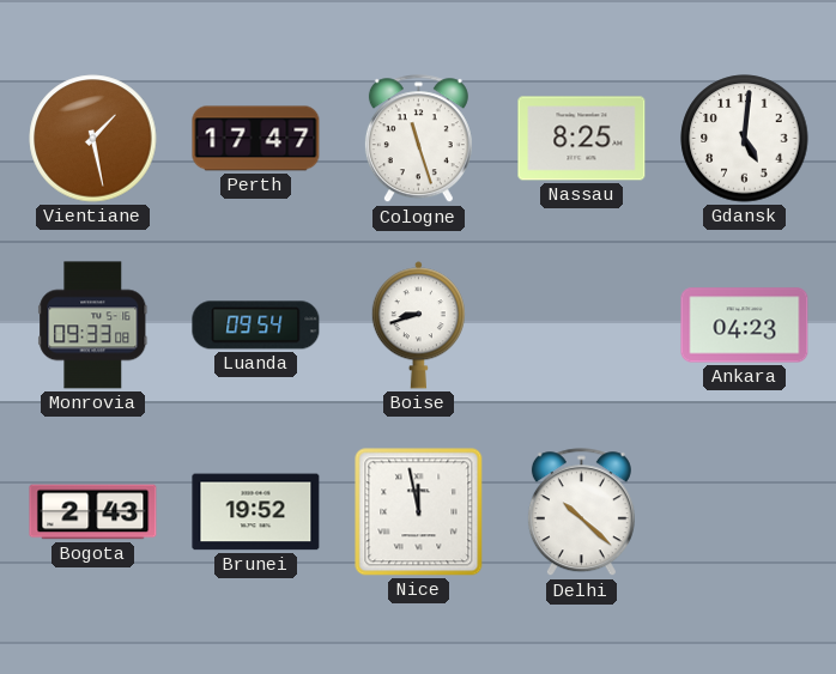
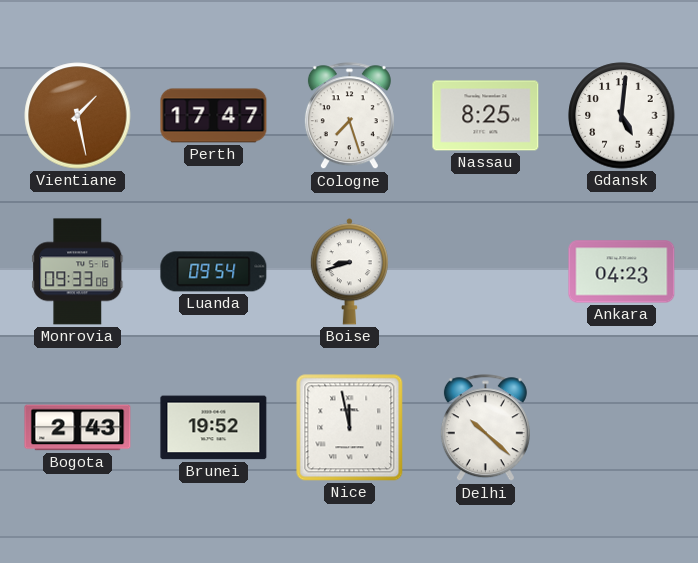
Cologne: 11:27 -> 7:27
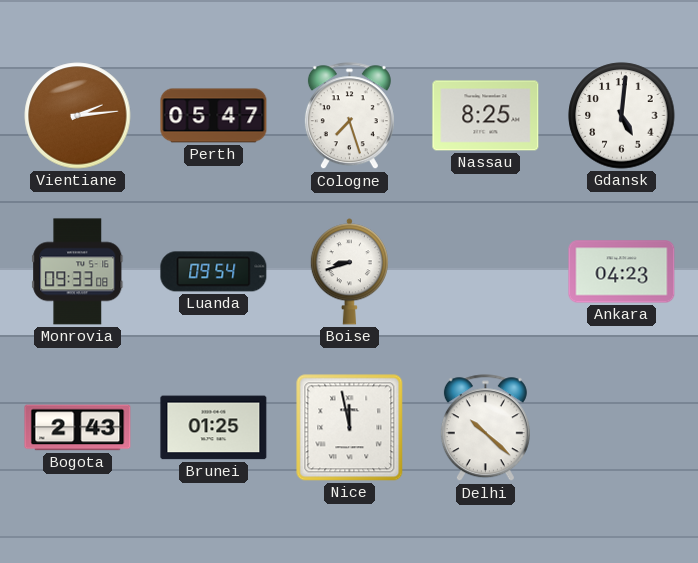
Vientiane: 1:28 -> 2:14
Perth: 17:47 -> 05:47
Brunei: 19:52 -> 01:25
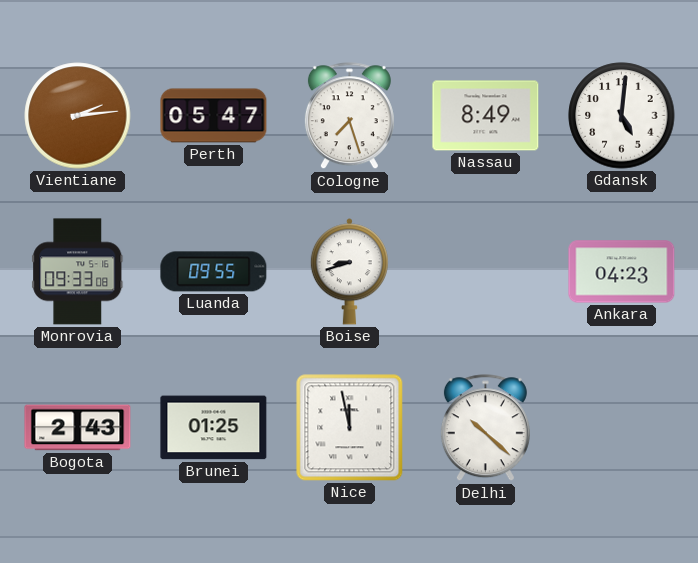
Nassau: 8:25 -> 8:49
Luanda: 09:54 -> 09:55
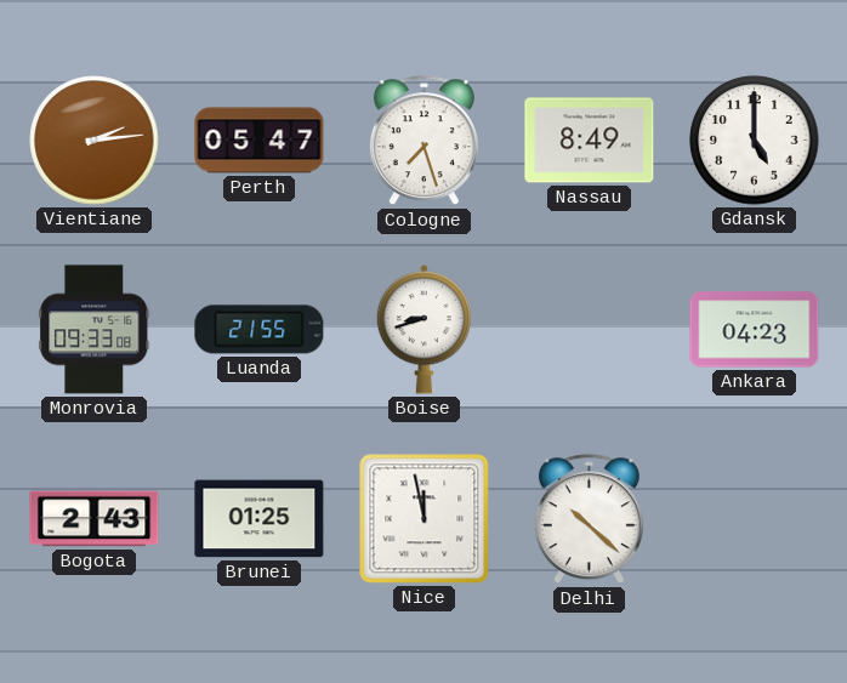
Gdansk: 5:01 -> 5:00
Luanda: 09:55 -> 21:55
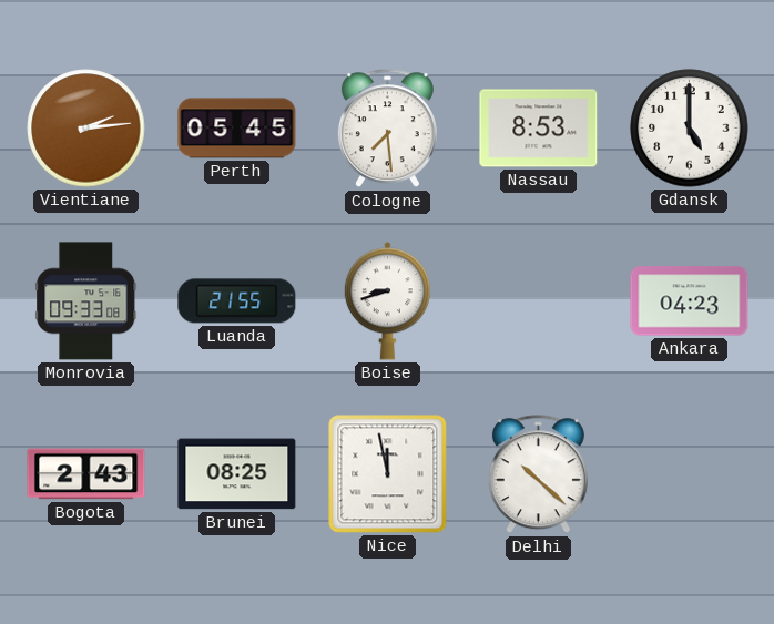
Perth: 05:47 -> 05:45
Cologne: 7:27 -> 7:29
Nassau: 8:49 -> 8:53
Brunei: 01:25 -> 08:25
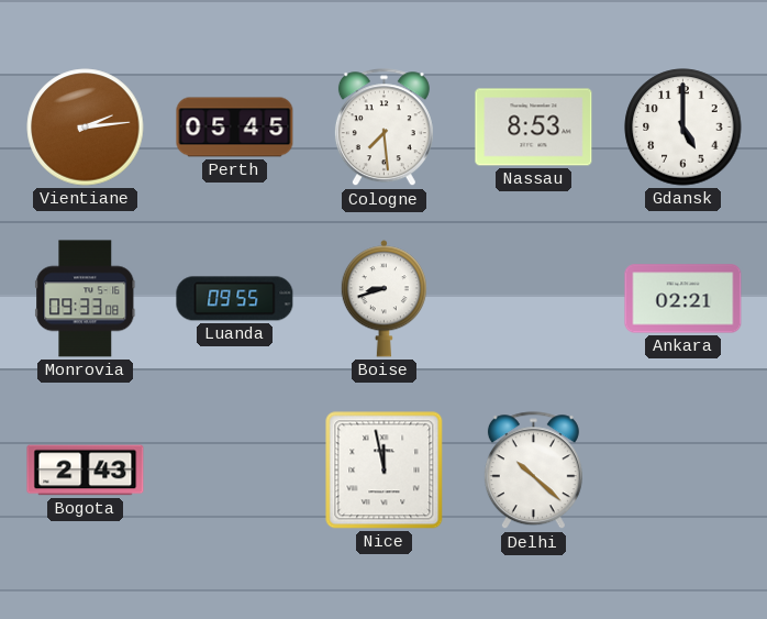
Luanda: 21:55 -> 09:55
Ankara: 04:23 -> 02:21
Brunei: 08:25 -> none
